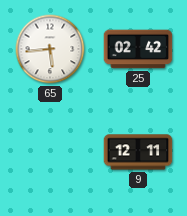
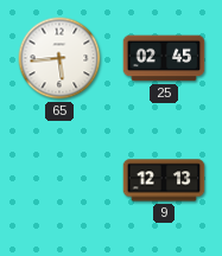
25: 02:42 -> 02:45
9: 12:11 -> 12:13
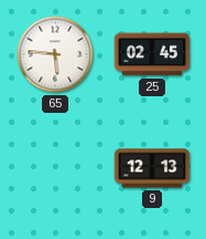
65: 5:44 -> 5:46
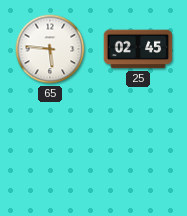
9: 12:13 -> none
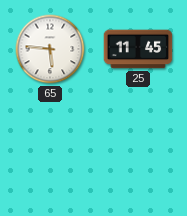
25: 02:45 -> 11:45
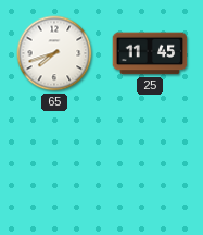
65: 5:46 -> 7:42
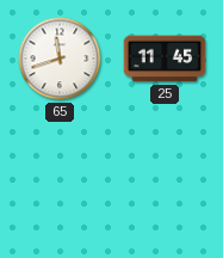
65: 7:42 -> 11:42
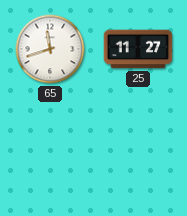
25: 11:45 -> 11:27
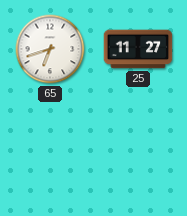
65: 11:42 -> 6:42
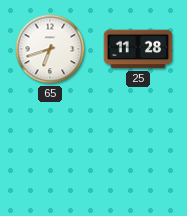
25: 11:27 -> 11:28
